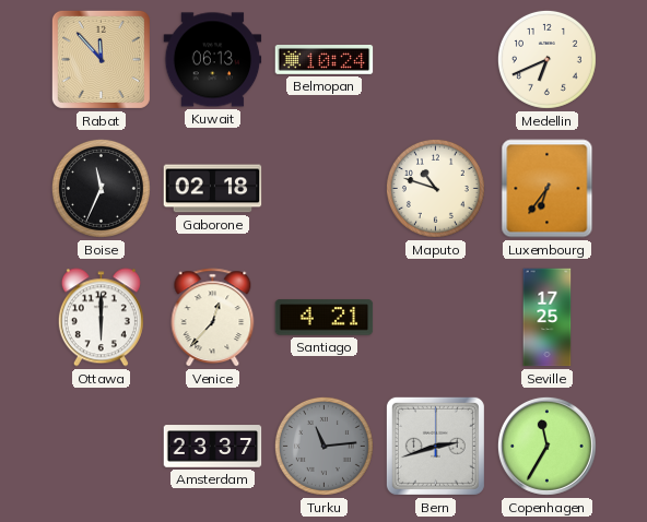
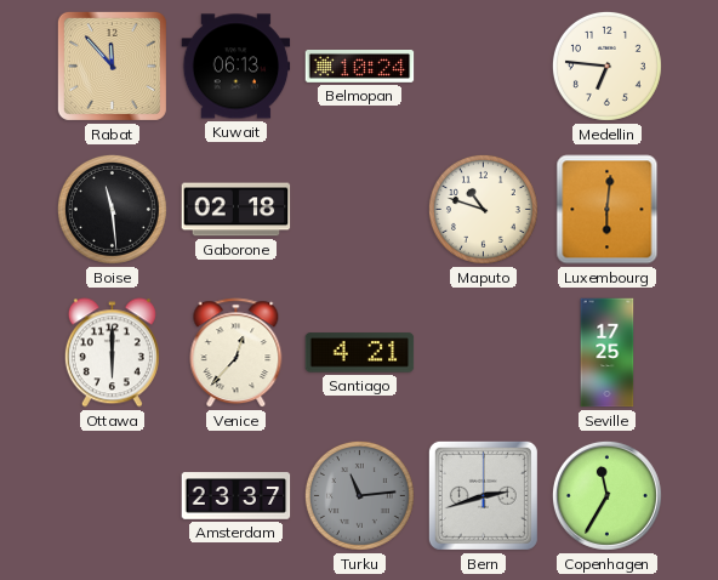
Medellin: 6:41 -> 6:46
Boise: 11:34 -> 11:29
Luxembourg: 6:36 -> 6:01
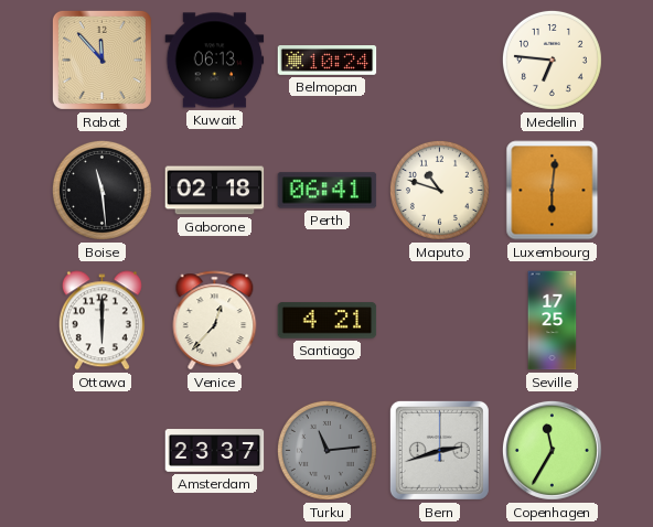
Perth: none -> 06:41
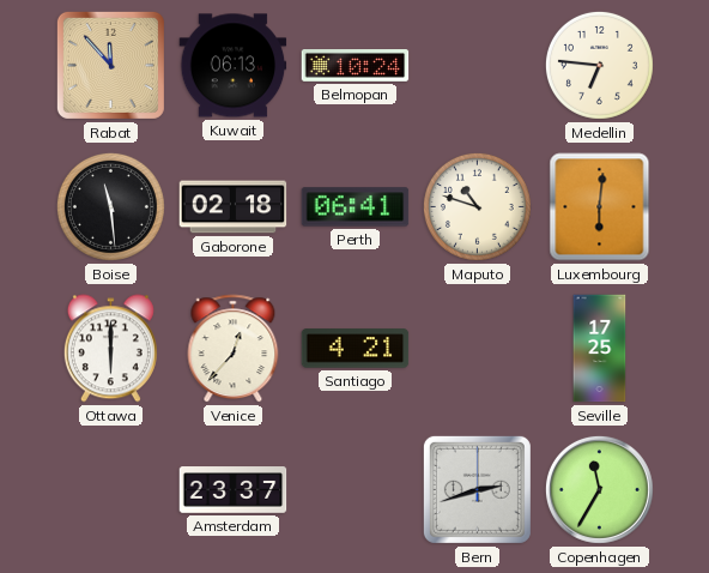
Turku: 11:14 -> none
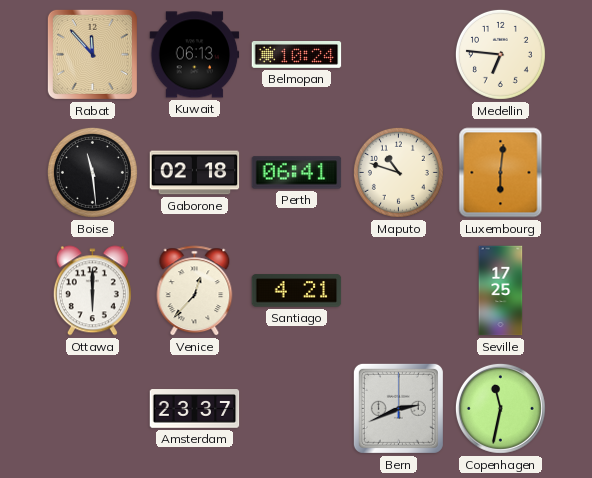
Bern: 2:42 -> 2:41
Copenhagen: 11:35 -> 11:32
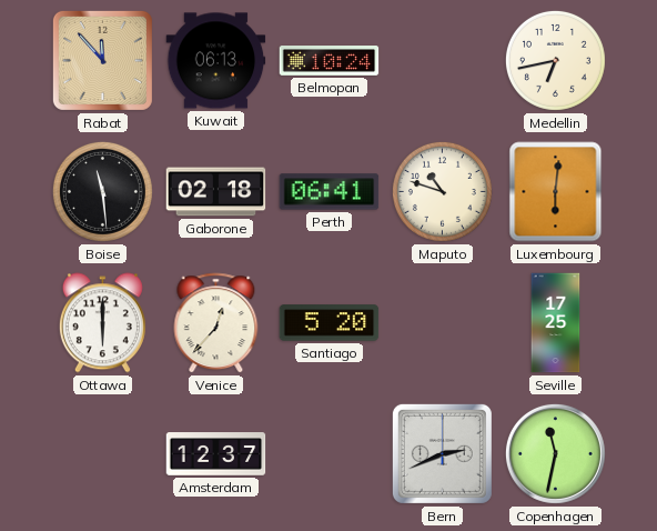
Medellin: 6:46 -> 6:43
Santiago: 4:21 -> 5:20
Amsterdam: 23:37 -> 12:37
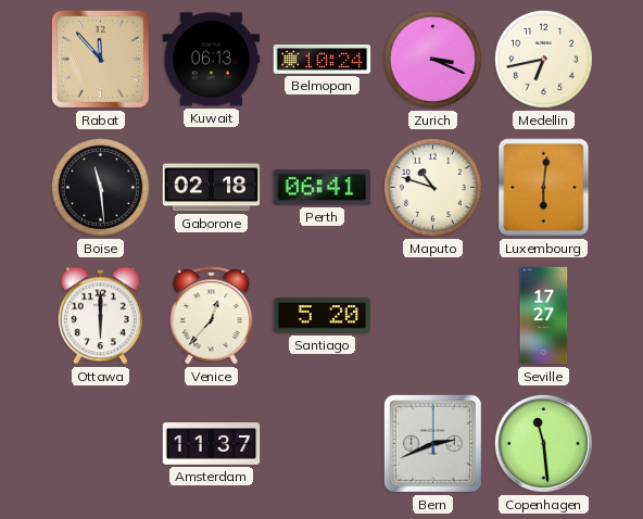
Zurich: none -> 3:19
Seville: 17:25 -> 17:27
Amsterdam: 12:37 -> 11:37
Copenhagen: 11:32 -> 11:29
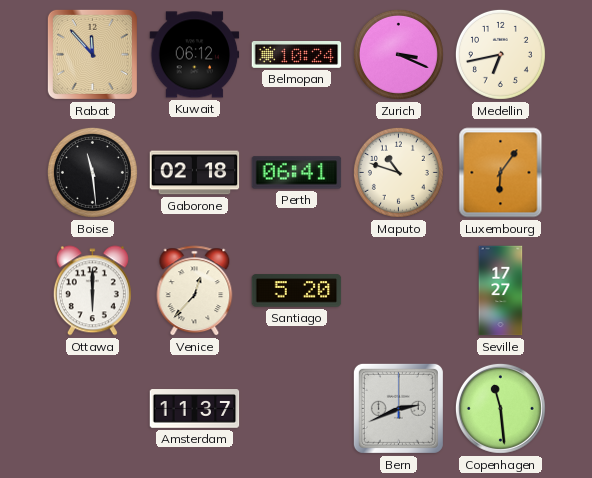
Kuwait: 06:13 -> 06:12
Luxembourg: 6:01 -> 6:06
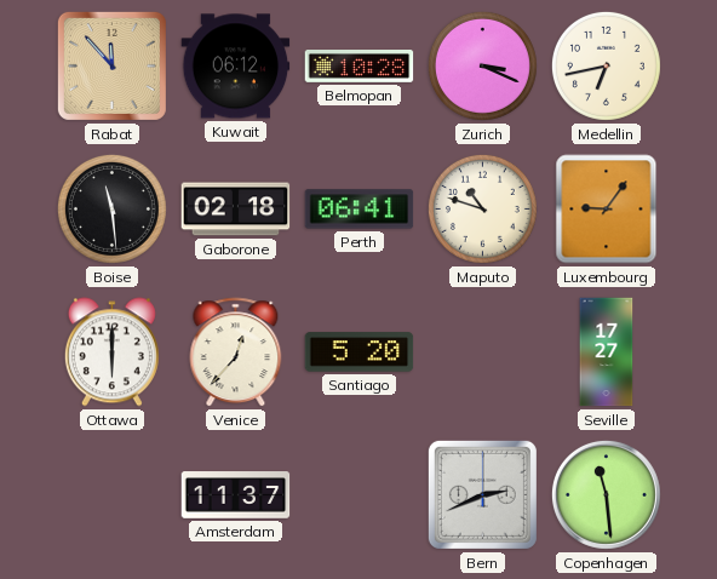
Belmopan: 10:24 -> 10:28
Luxembourg: 6:06 -> 9:06
